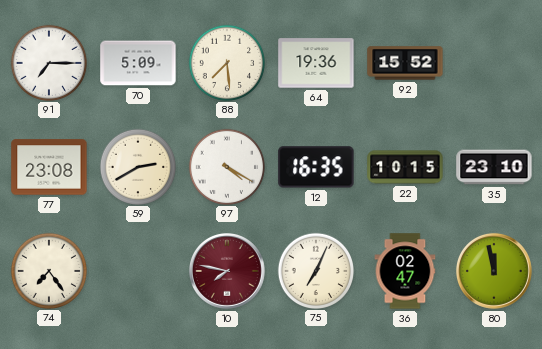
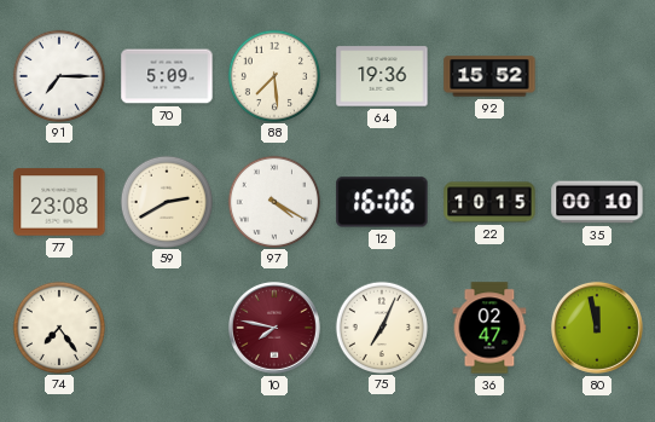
12: 16:35 -> 16:06
35: 23:10 -> 00:10
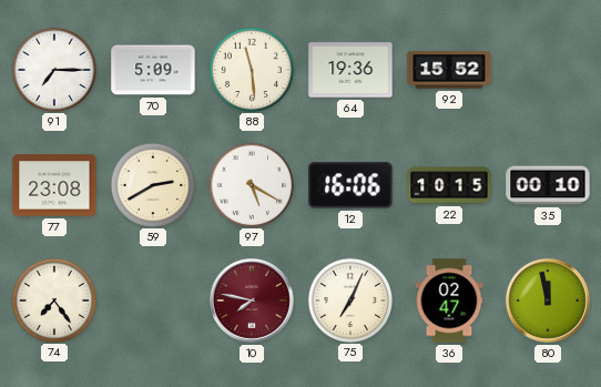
88: 7:29 -> 11:29
97: 4:20 -> 5:20
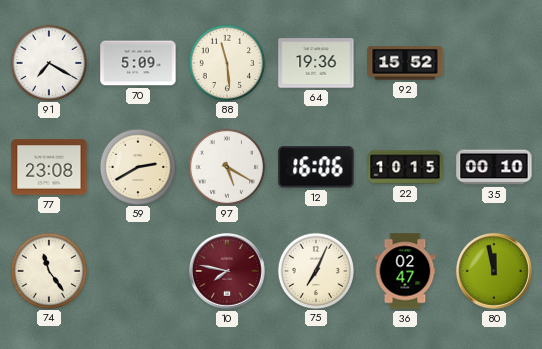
91: 7:15 -> 7:20
74: 7:24 -> 11:24
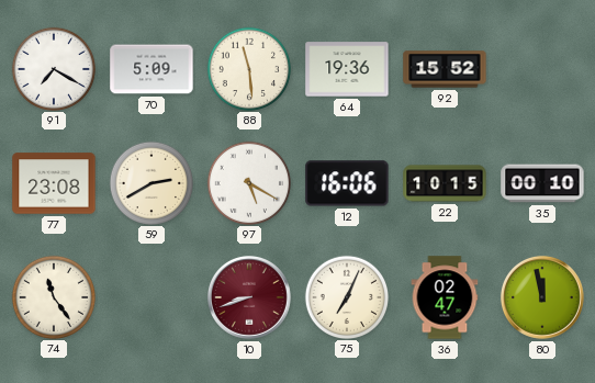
10: 7:47 -> 8:42
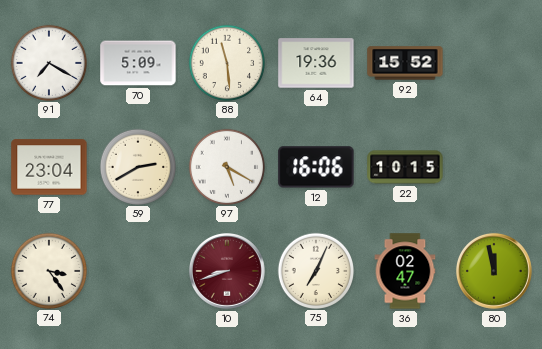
77: 23:08 -> 23:04
35: 00:10 -> none
74: 11:24 -> 3:24
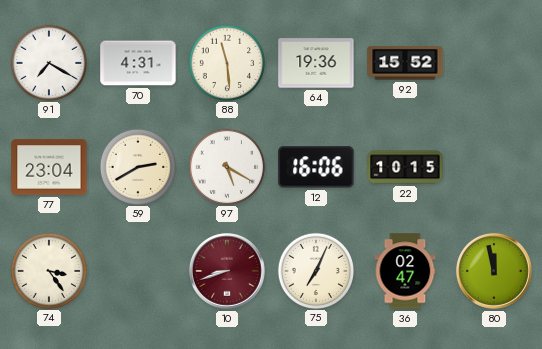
70: 5:09 -> 4:31
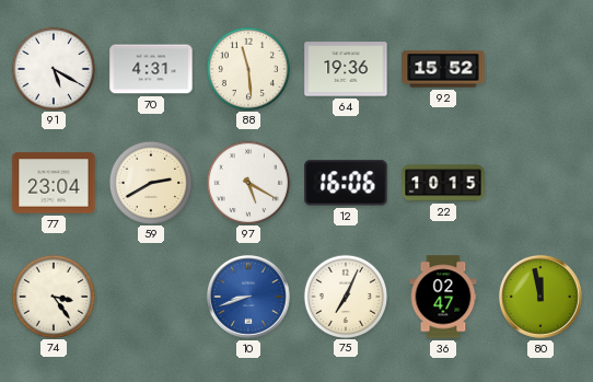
91: 7:20 -> 5:20
10 dial: burgundy -> blue
